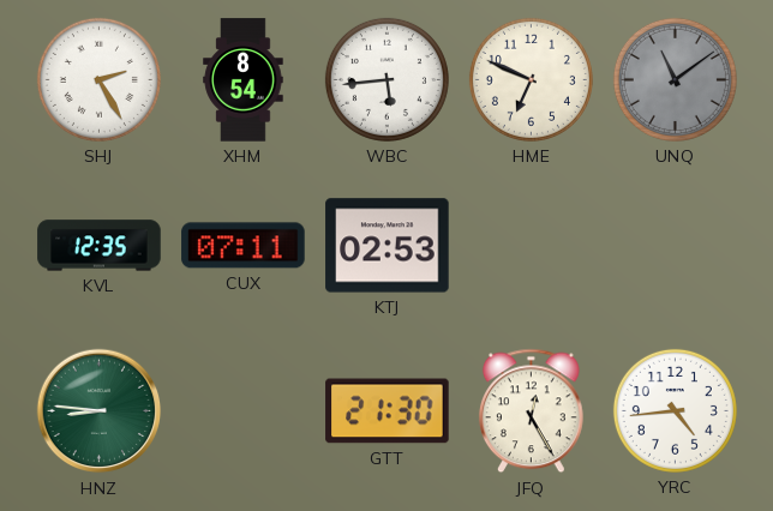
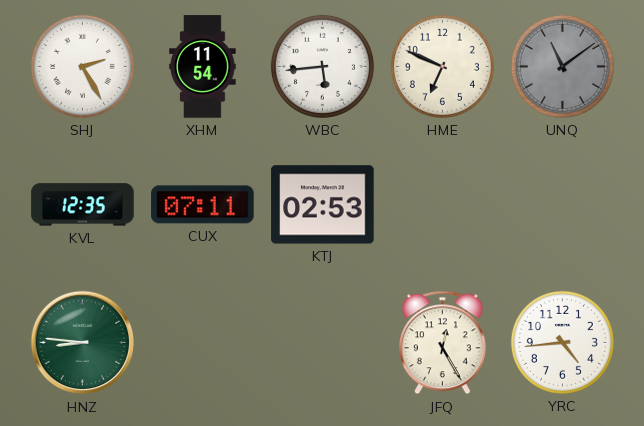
XHM: 8:54 -> 11:54
GTT: 21:30 -> none
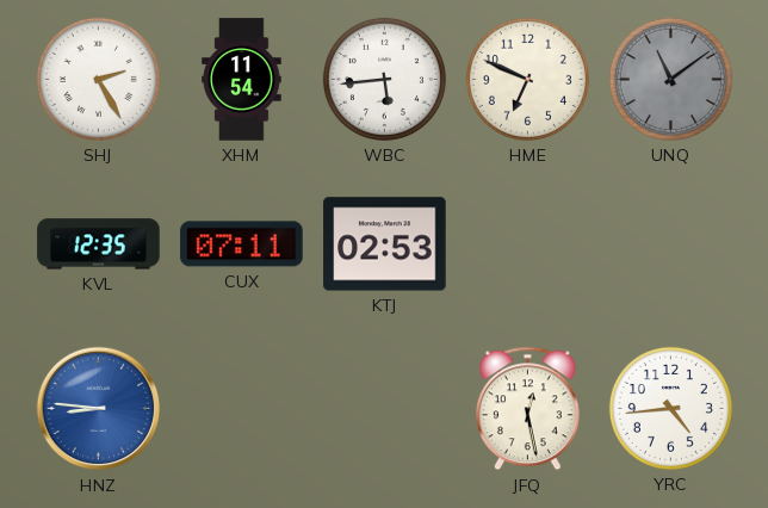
HNZ dial: green -> blue
JFQ: 12:25 -> 12:28
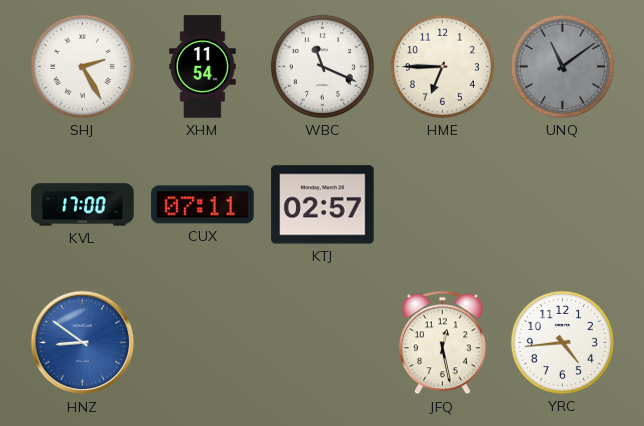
WBC: 5:44 -> 11:19
HME: 6:49 -> 6:45
KVL: 12:35 -> 17:00
KTJ: 02:53 -> 02:57
HNZ: 8:46 -> 8:51
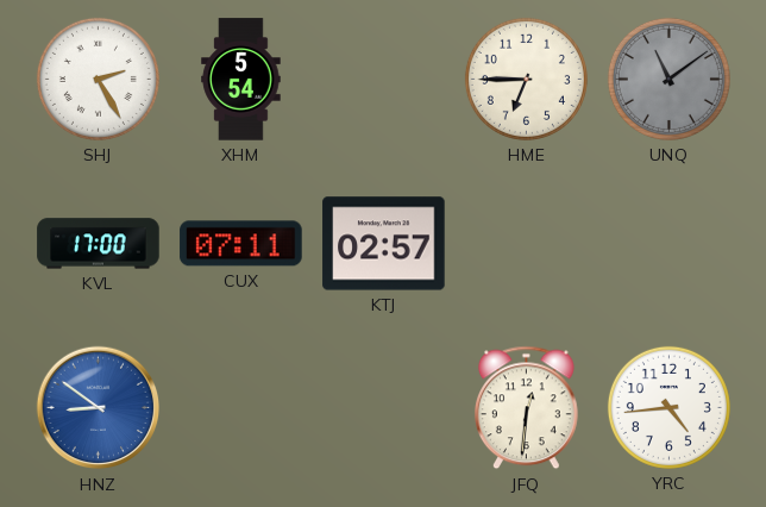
XHM: 11:54 -> 5:54
WBC: 11:19 -> none
JFQ: 12:28 -> 12:31
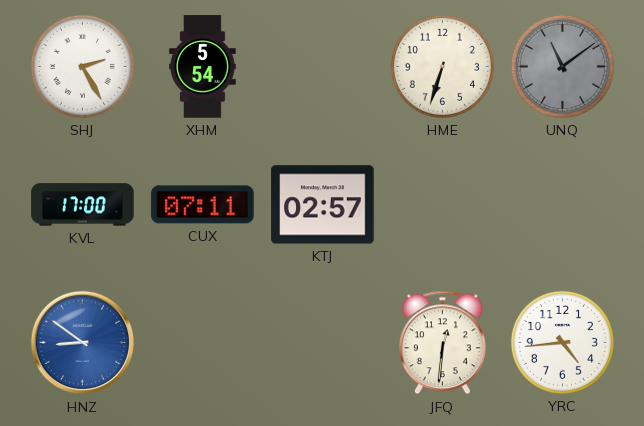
HME: 6:45 -> 6:33
